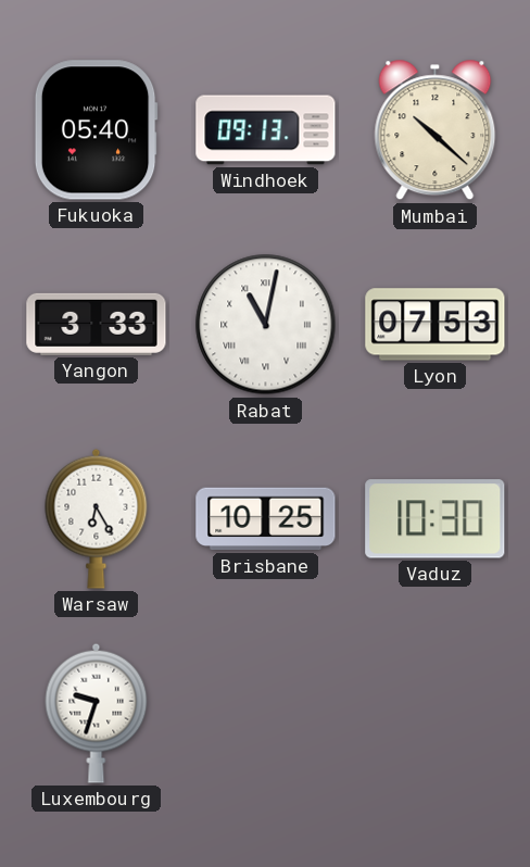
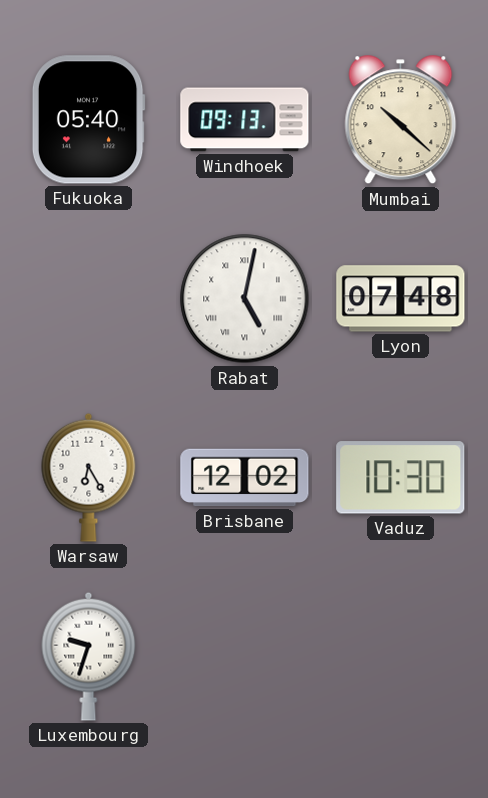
Yangon: 3:33 -> none
Rabat: 11:02 -> 5:02
Lyon: 07:53 -> 07:48
Brisbane: 10:25 -> 12:02
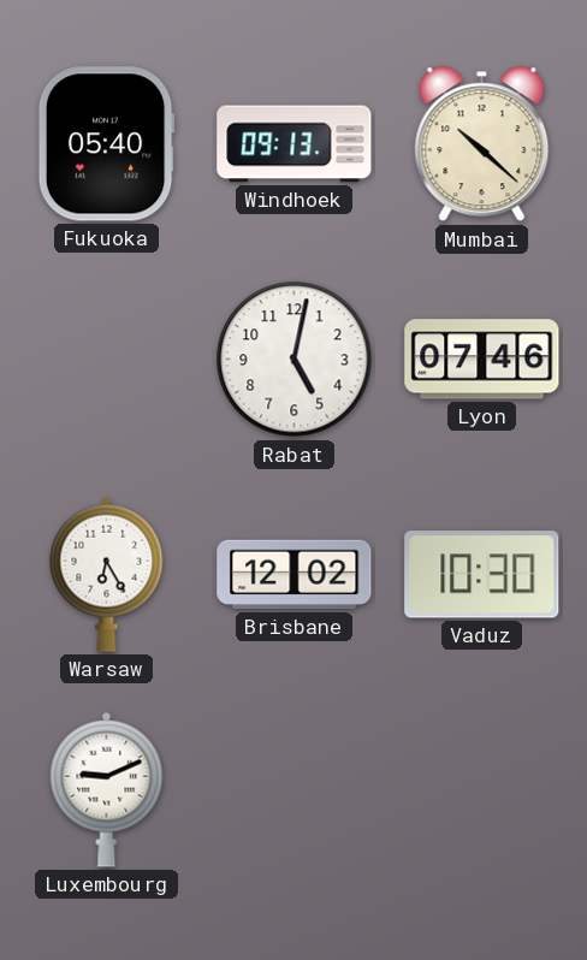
Rabat numerals: Roman -> Arabic
Lyon: 07:48 -> 07:46
Luxembourg: 9:33 -> 9:11
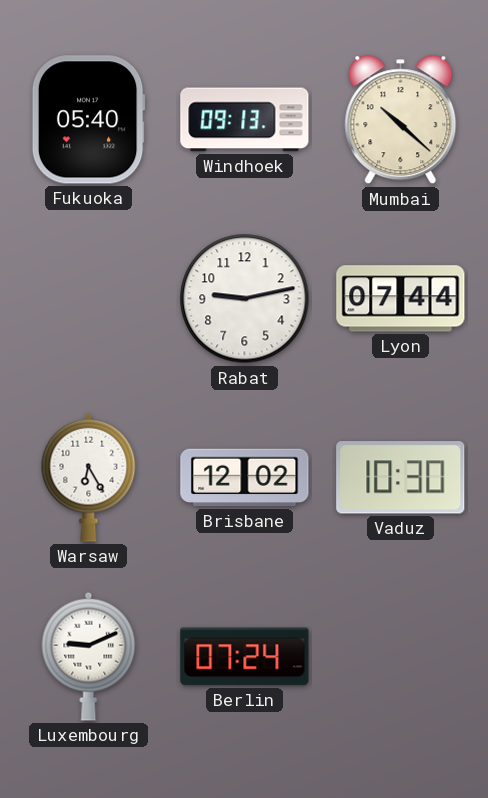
Rabat: 5:02 -> 9:13
Lyon: 07:46 -> 07:44
Berlin: none -> 07:24
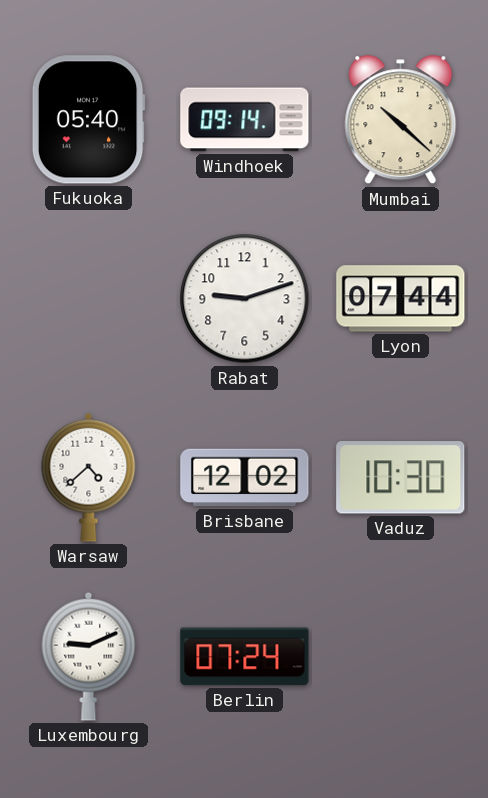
Windhoek: 09:13 -> 09:14
Rabat: 9:13 -> 9:12
Warsaw: 6:25 -> 4:38
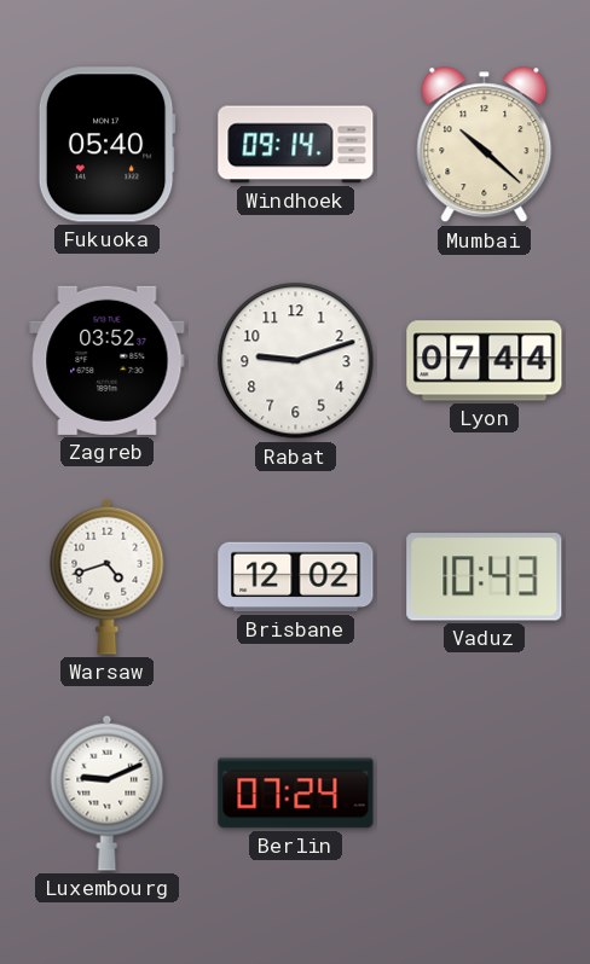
Zagreb: none -> 03:52
Warsaw: 4:38 -> 4:42
Vaduz: 10:30 -> 10:43
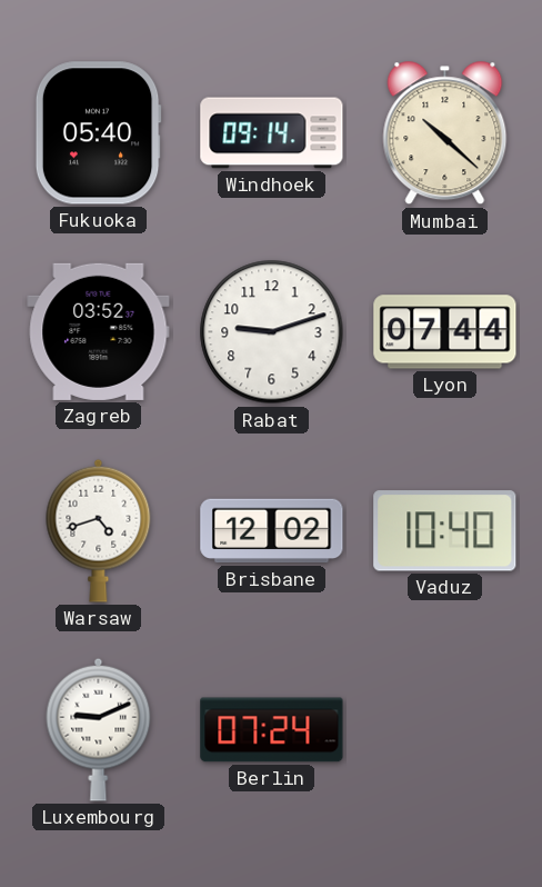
Vaduz: 10:43 -> 10:40
